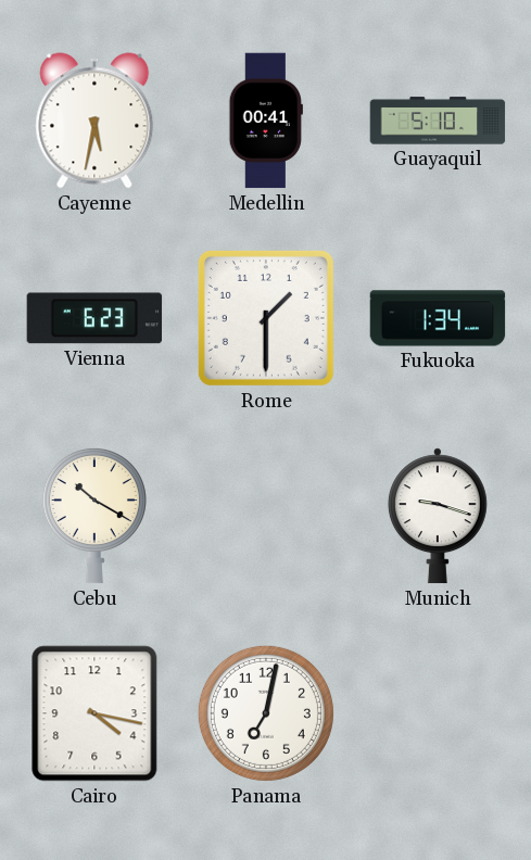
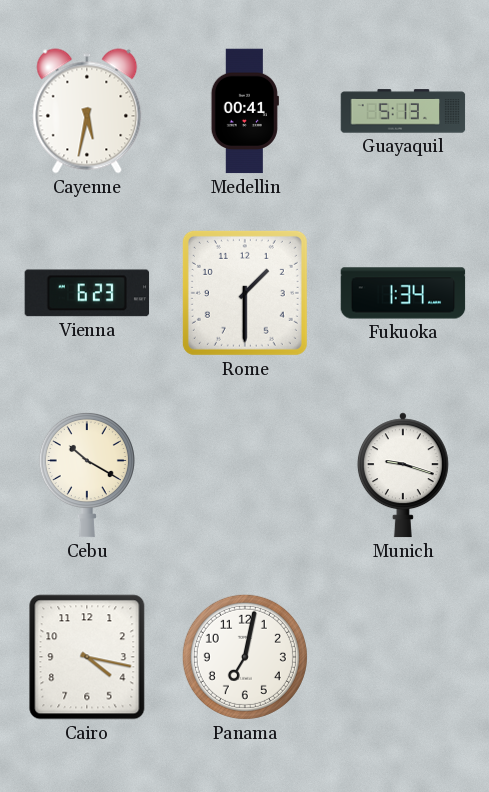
Guayaquil: 5:10 -> 5:13
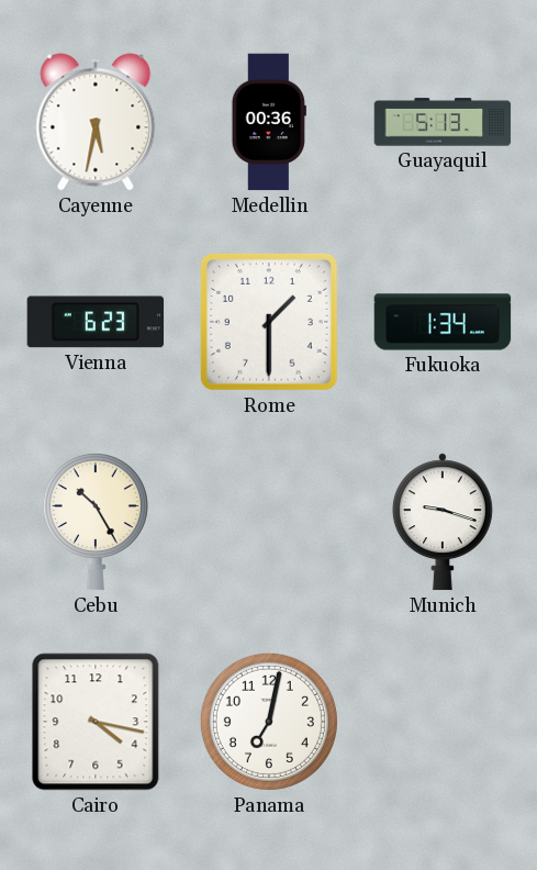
Medellin: 00:41 -> 00:36
Cebu: 10:20 -> 10:25
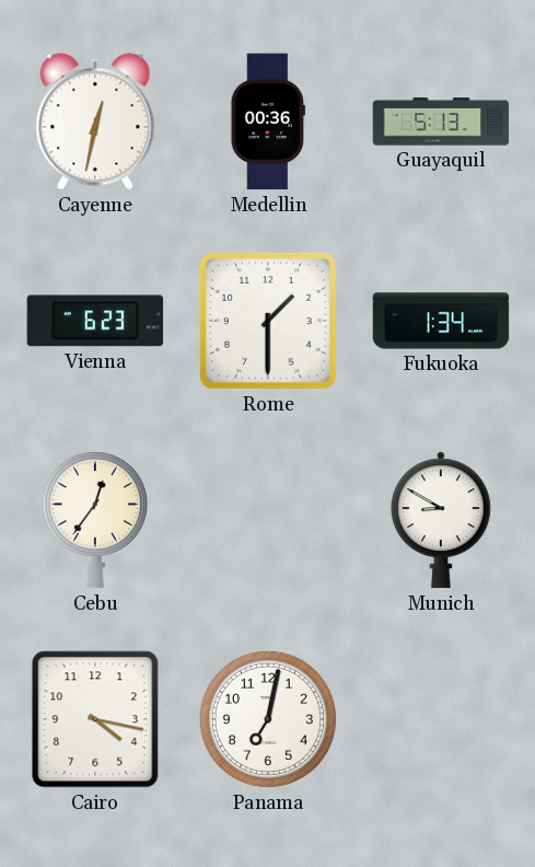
Cayenne: 5:32 -> 12:32
Cebu: 10:25 -> 12:36
Munich: 9:18 -> 8:50
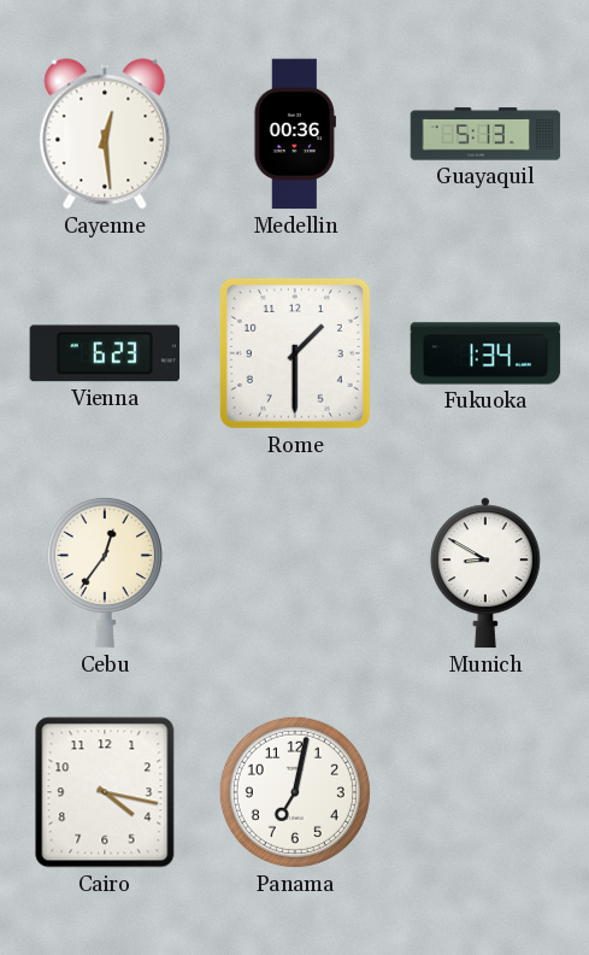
Cayenne: 12:32 -> 12:29
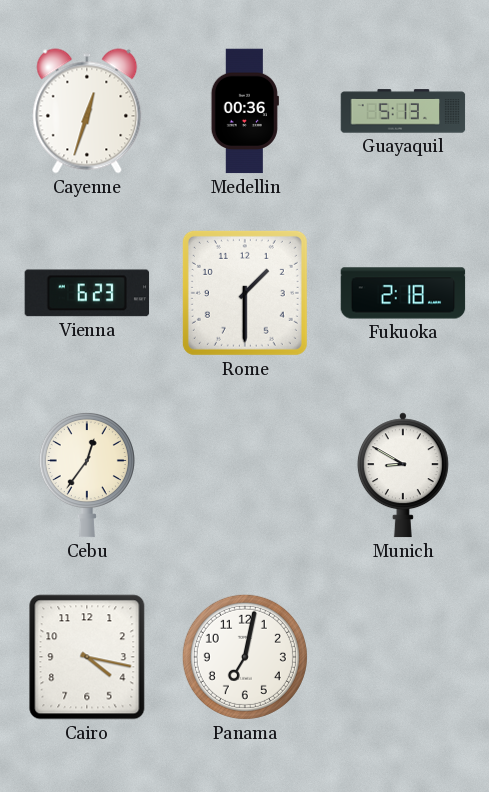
Cayenne: 12:29 -> 12:33
Fukuoka: 1:34 -> 2:18
